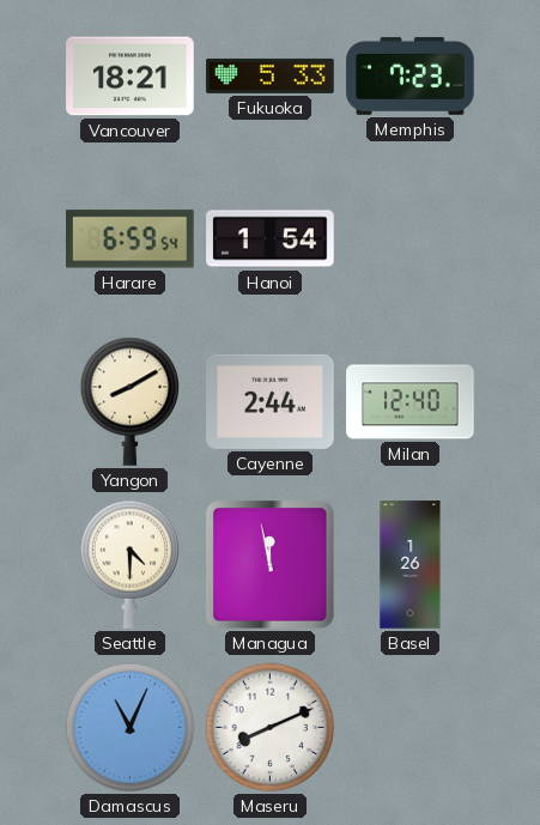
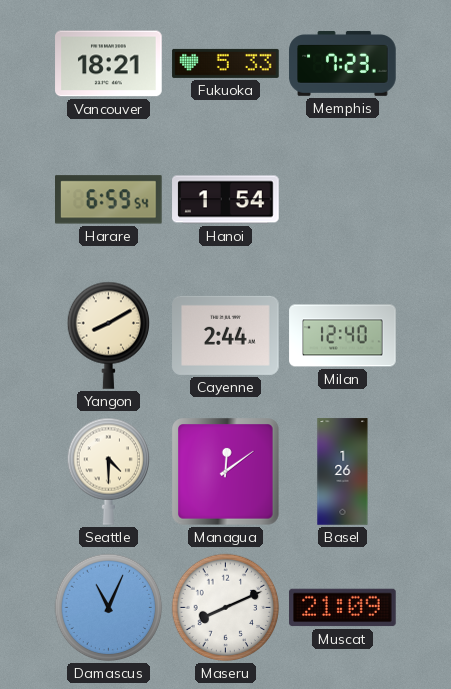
Managua: 11:58 -> 12:09
Muscat: none -> 21:09
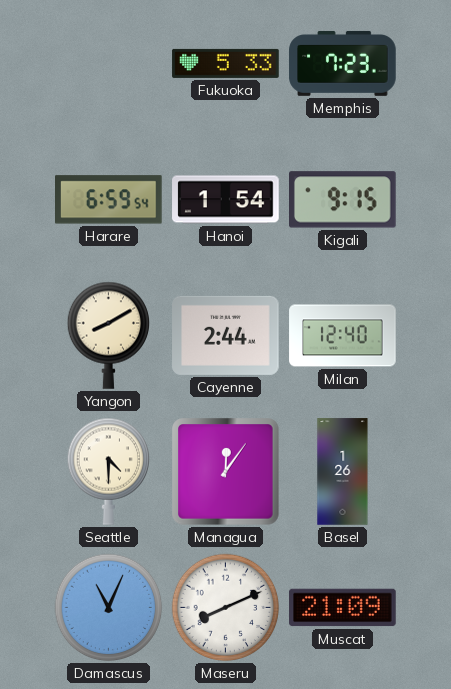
Vancouver: 18:21 -> none
Kigali: none -> 9:15
Managua: 12:09 -> 12:06
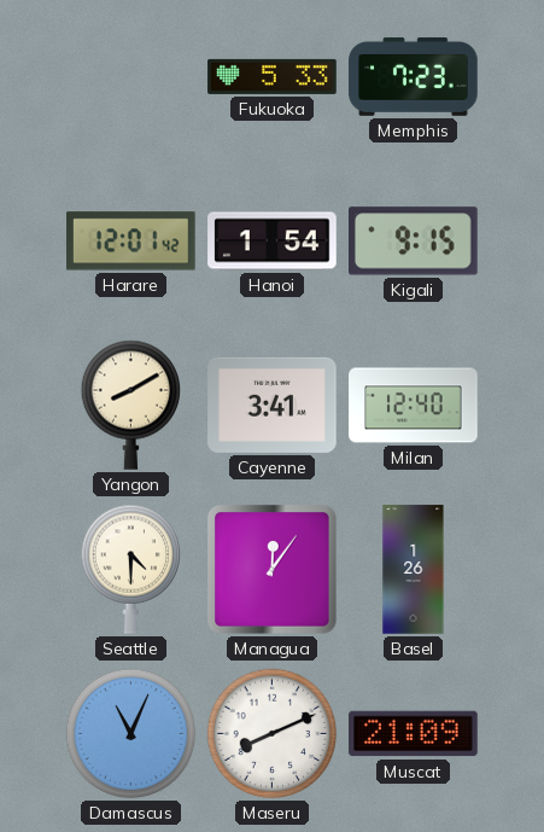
Harare: 6:59 -> 12:01
Cayenne: 2:44 -> 3:41
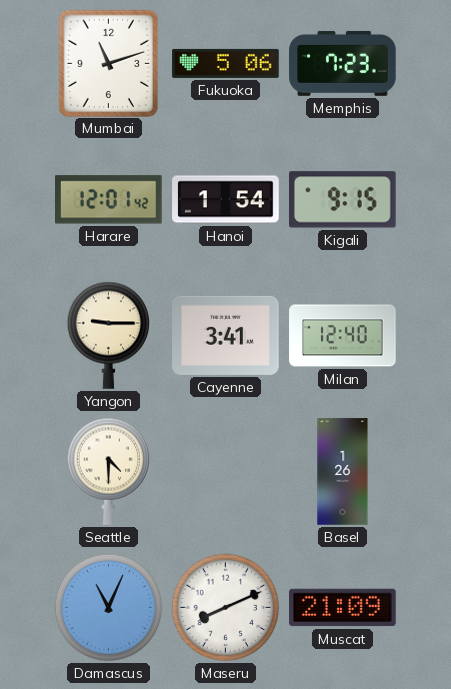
Mumbai: none -> 11:12
Fukuoka: 5:33 -> 5:06
Yangon: 8:10 -> 9:15
Managua: 12:06 -> none
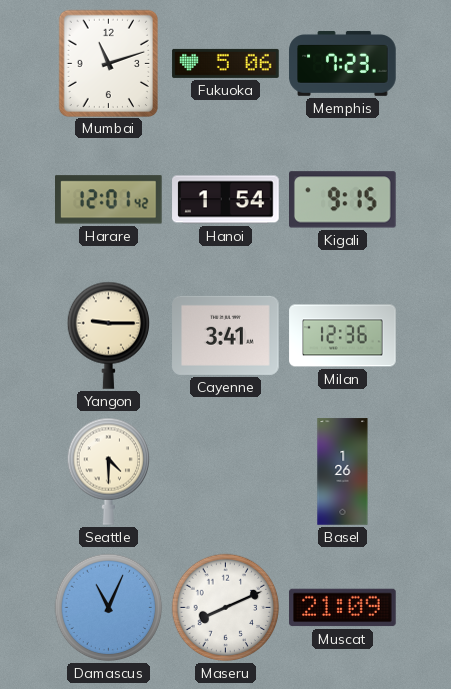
Milan: 12:40 -> 12:36
